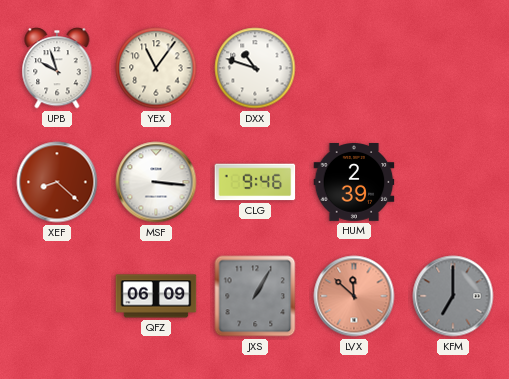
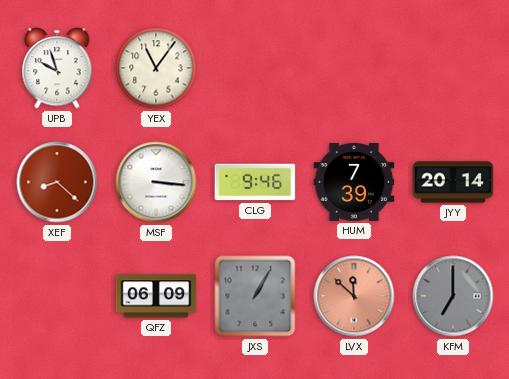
DXX: 10:48 -> none
HUM: 2:39 -> 7:39
JYY: none -> 20:14
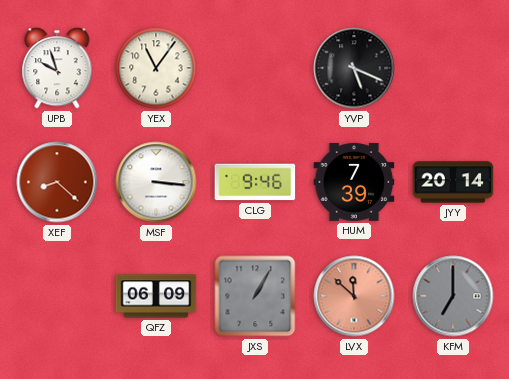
YVP: none -> 5:19
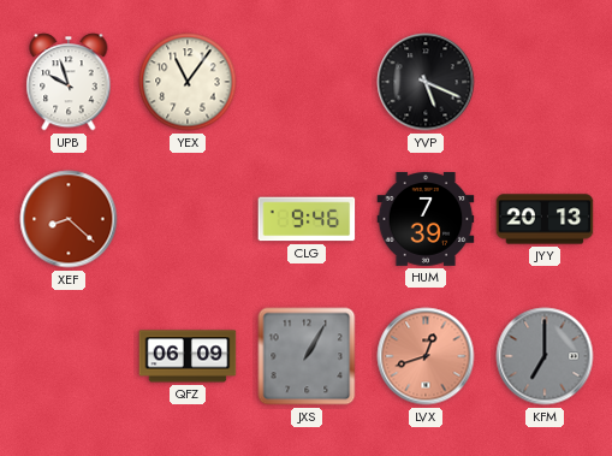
MSF: 3:16 -> none
JYY: 20:14 -> 20:13
LVX: 11:52 -> 12:42
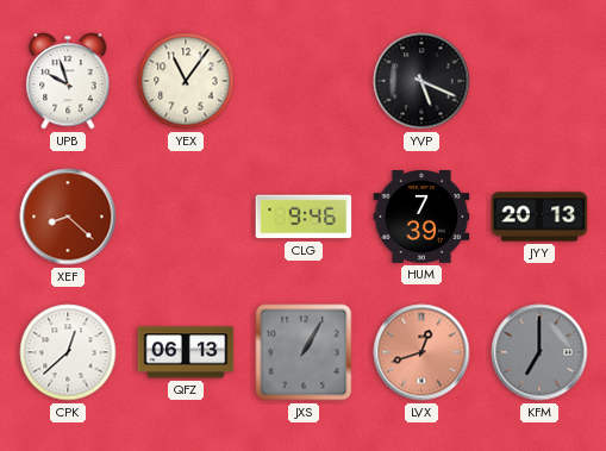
CPK: none -> 12:38
QFZ: 06:09 -> 06:13
